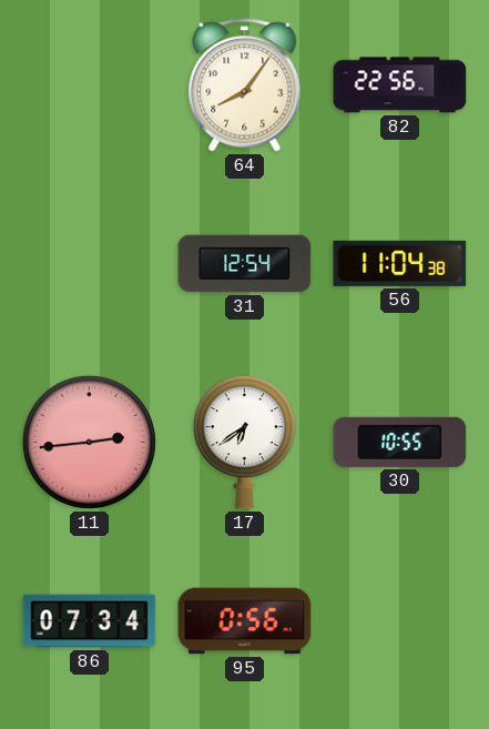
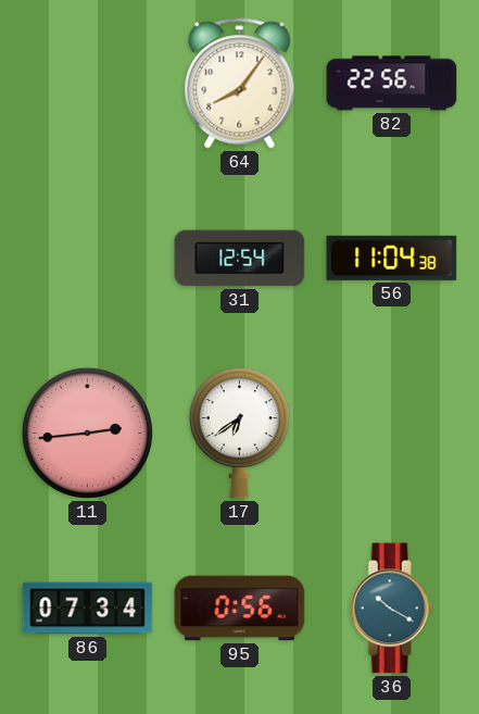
30: 10:55 -> none
36: none -> 10:20
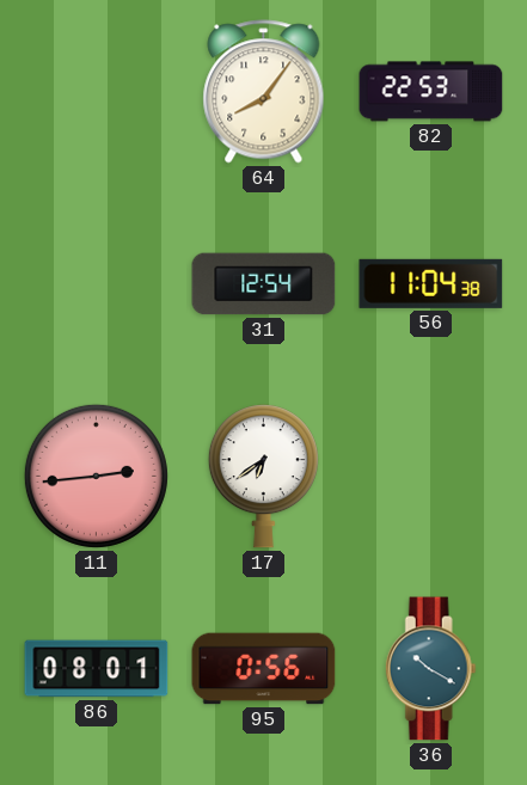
82: 22:56 -> 22:53
86: 07:34 -> 08:01
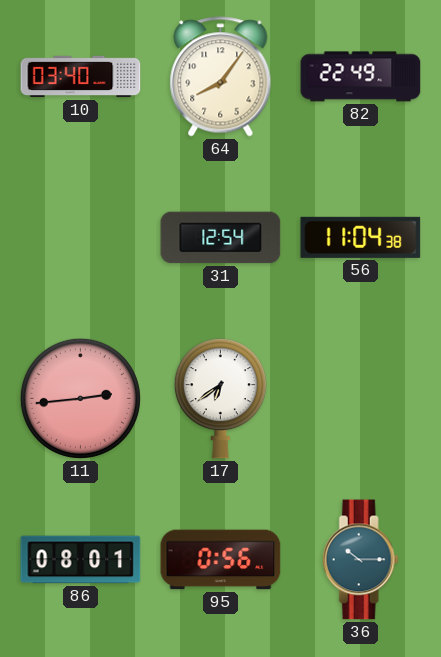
10: none -> 03:40
82: 22:53 -> 22:49
36: 10:20 -> 10:15
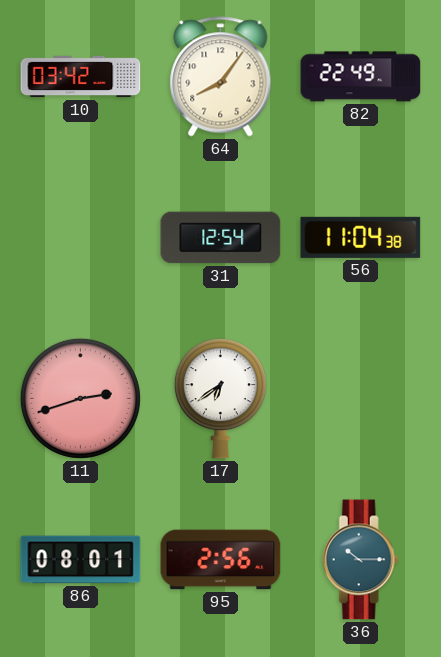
10: 03:40 -> 03:42
11: 2:44 -> 2:42
95: 0:56 -> 2:56
